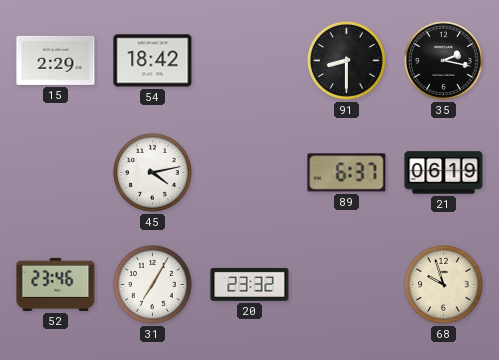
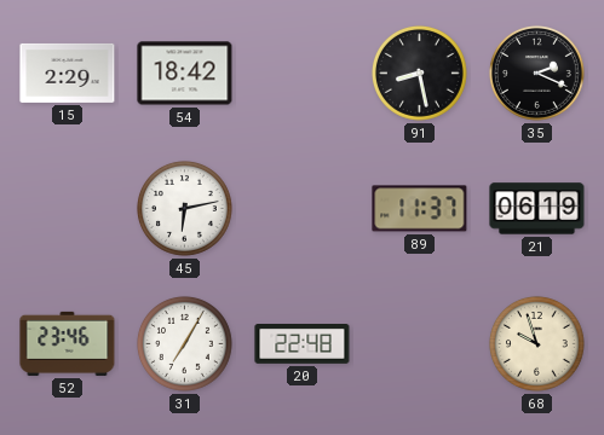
91: 8:30 -> 8:28
35: 2:17 -> 2:19
45: 4:13 -> 6:13
89: 6:37 -> 11:37
20: 23:32 -> 22:48
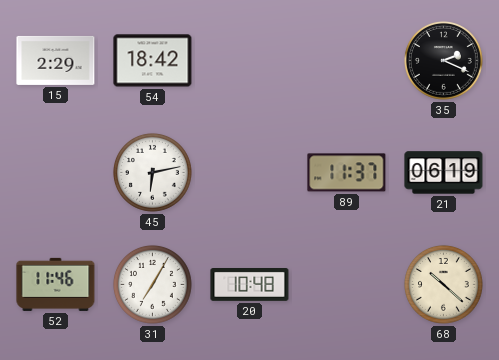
91: 8:28 -> none
52: 23:46 -> 11:46
20: 22:48 -> 10:48
68: 9:57 -> 10:22
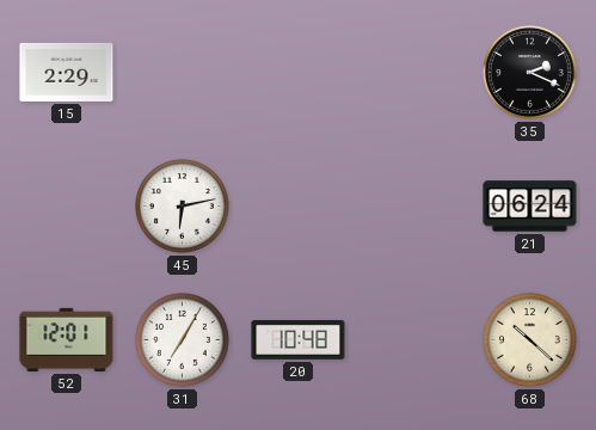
54: 18:42 -> none
89: 11:37 -> none
21: 06:19 -> 06:24
52: 11:46 -> 12:01
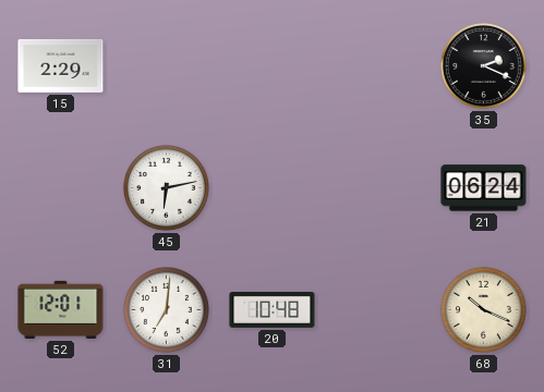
31: 7:05 -> 7:01
68: 10:22 -> 10:19
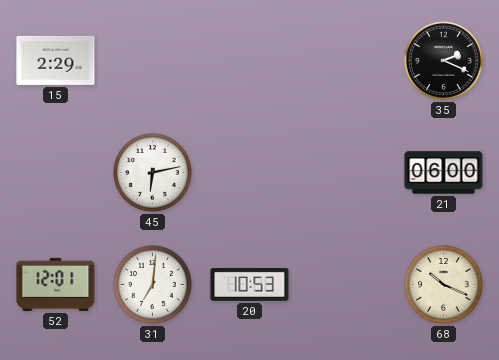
21: 06:24 -> 06:00
20: 10:48 -> 10:53
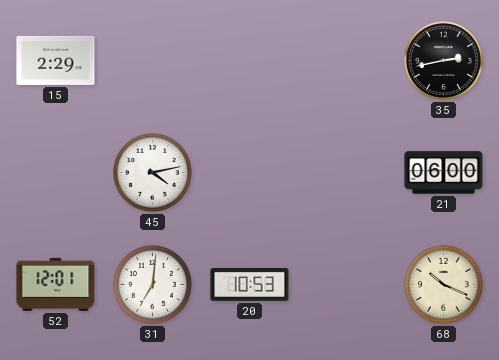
35: 2:19 -> 2:43
45: 6:13 -> 4:13
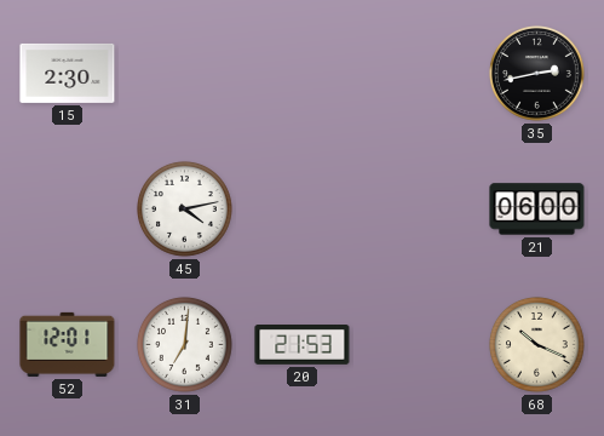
15: 2:29 -> 2:30
20: 10:53 -> 21:53
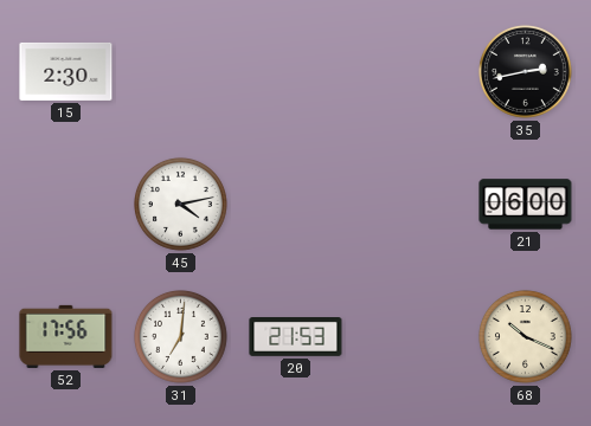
52: 12:01 -> 17:56
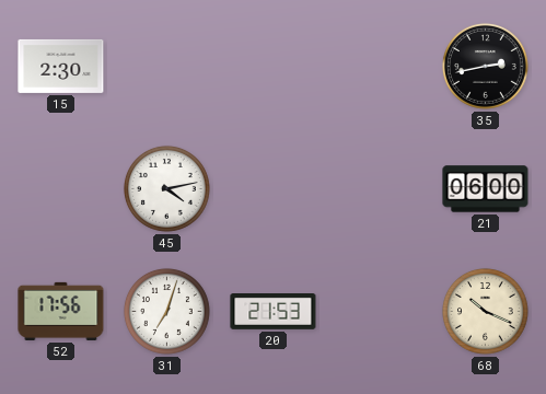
31: 7:01 -> 7:03
